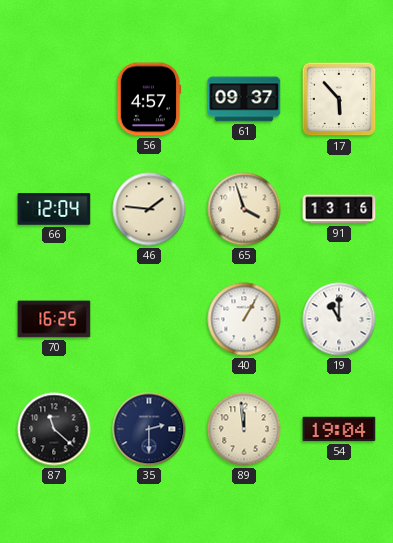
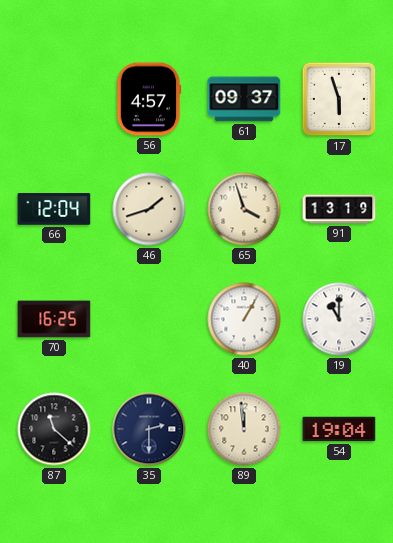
17: 5:53 -> 5:57
46: 1:46 -> 1:42
91: 13:16 -> 13:19
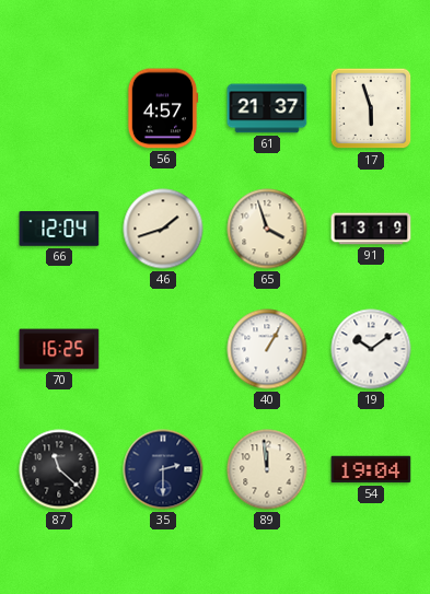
61: 09:37 -> 21:37
19: 11:00 -> 10:09
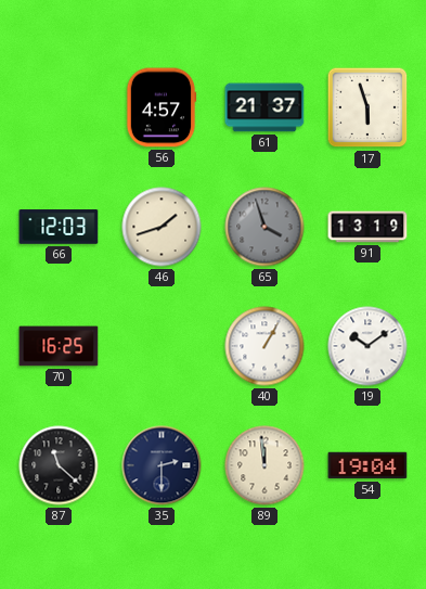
66: 12:04 -> 12:03
65 dial: cream -> grey
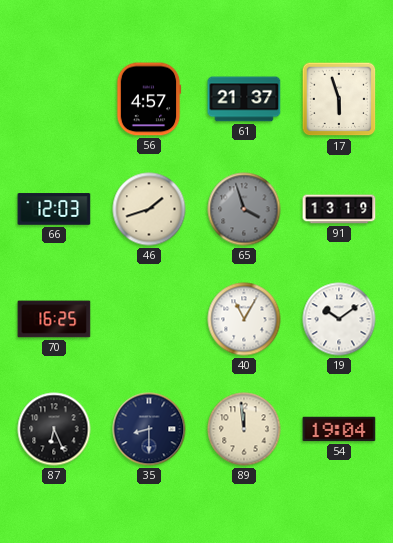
40: 1:05 -> 11:05
87: 11:22 -> 6:26
35: 2:30 -> 8:30
